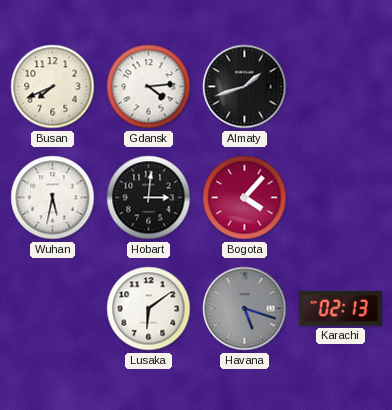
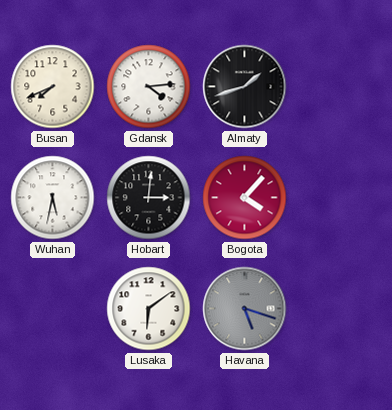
Karachi: 02:13 -> none
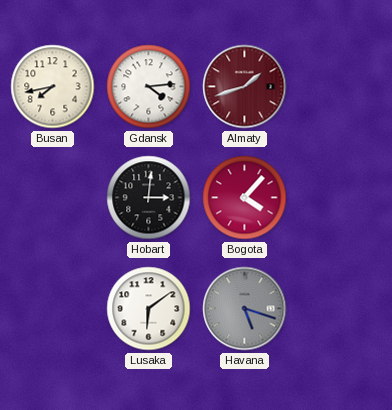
Busan: 7:41 -> 7:43
Almaty dial: black -> burgundy
Wuhan: 5:32 -> none
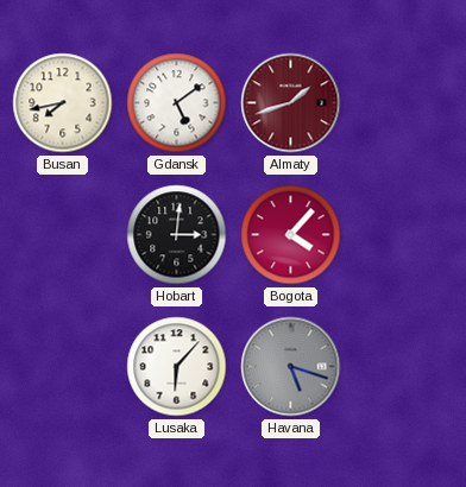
Gdansk: 4:14 -> 5:09
Lusaka: 6:09 -> 6:07
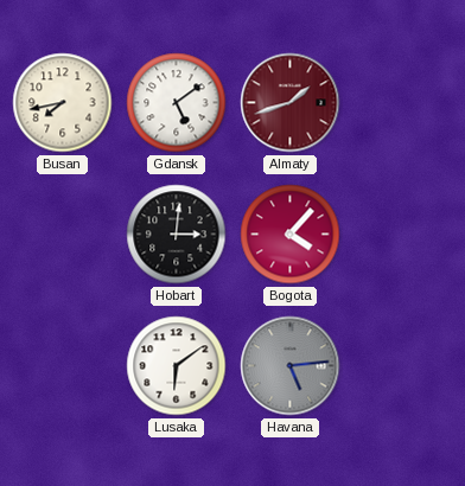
Lusaka: 6:07 -> 6:09
Havana: 5:18 -> 5:14
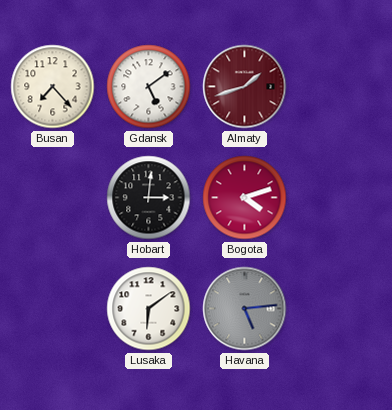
Busan: 7:43 -> 7:23
Bogota: 4:07 -> 4:12
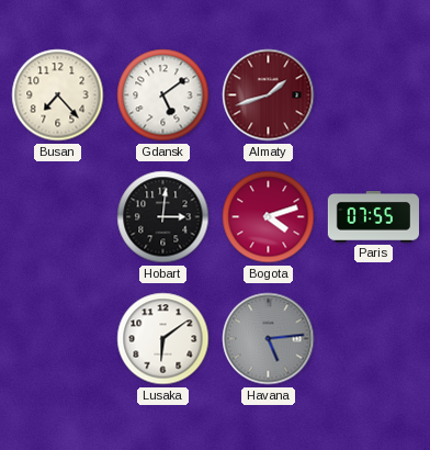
Paris: none -> 07:55
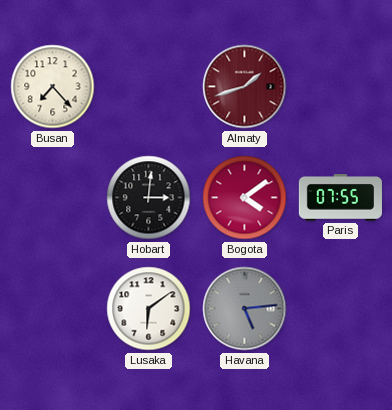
Gdansk: 5:09 -> none
Bogota: 4:12 -> 4:09
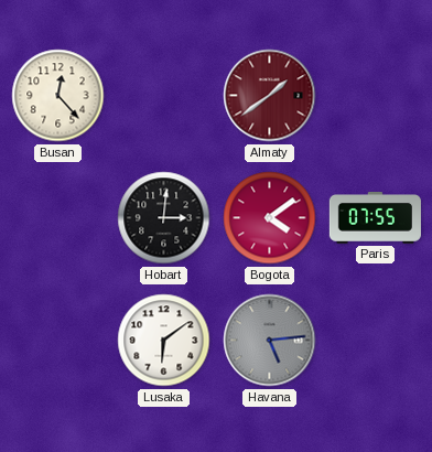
Busan: 7:23 -> 12:23
Almaty: 1:42 -> 1:39
